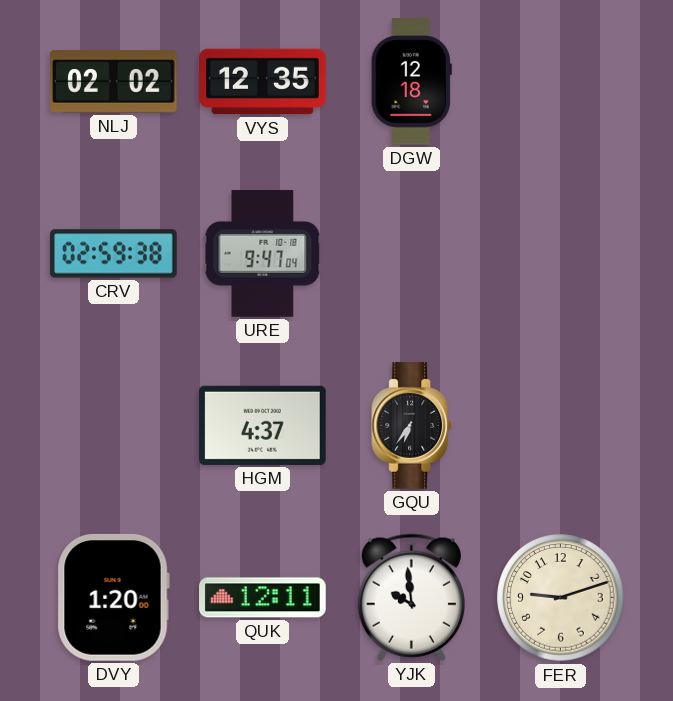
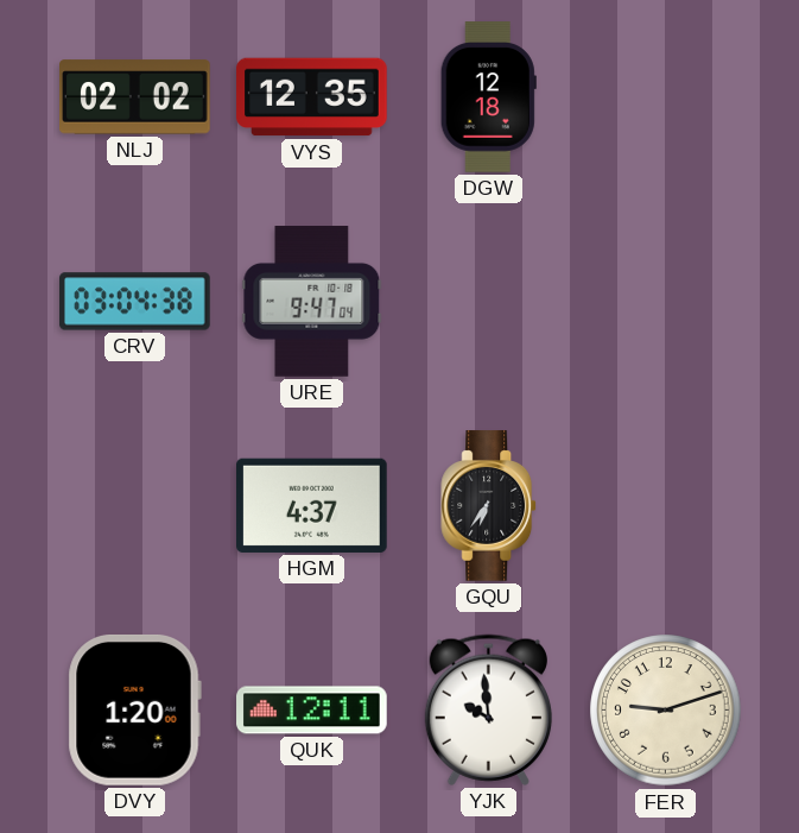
CRV: 02:59 -> 03:04
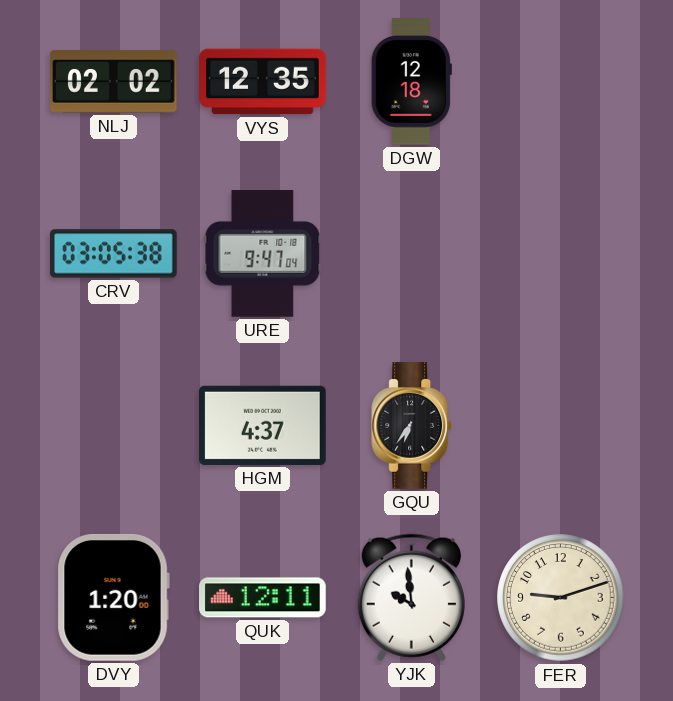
CRV: 03:04 -> 03:05
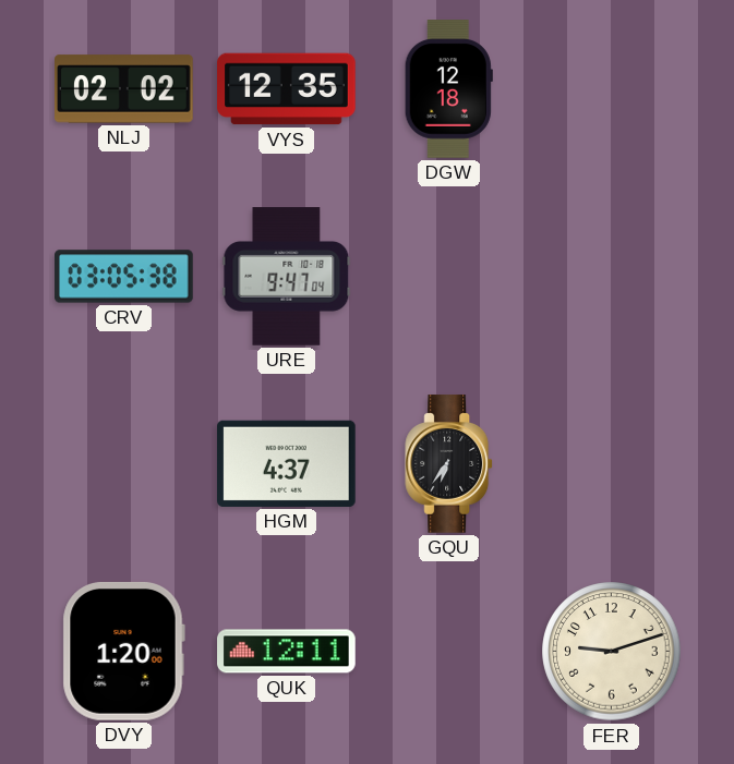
YJK: 9:59 -> none
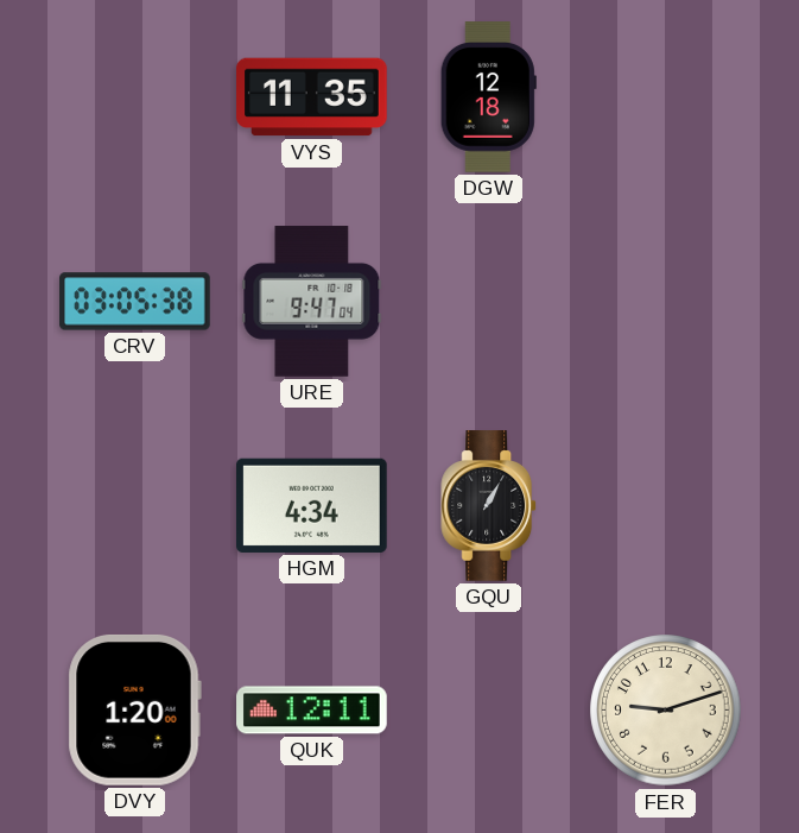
NLJ: 02:02 -> none
VYS: 12:35 -> 11:35
HGM: 4:37 -> 4:34
GQU: 6:36 -> 1:05
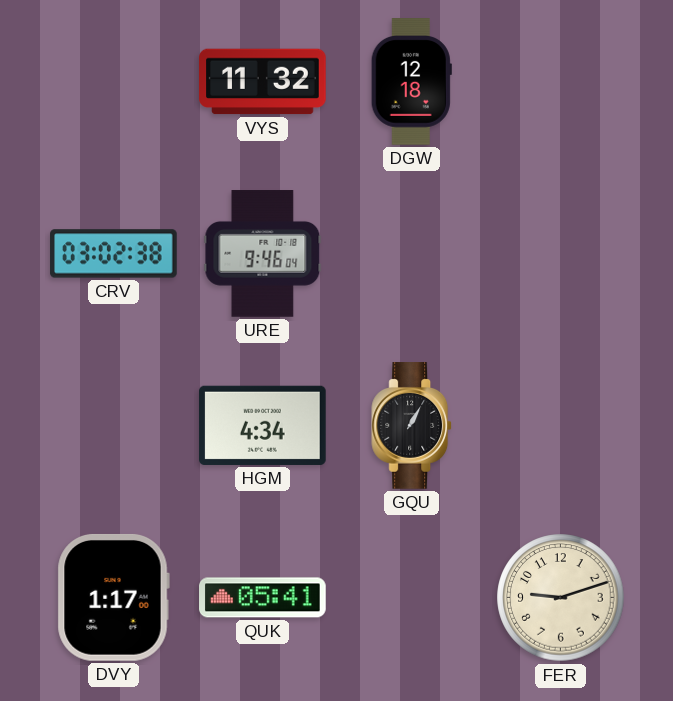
VYS: 11:35 -> 11:32
CRV: 03:05 -> 03:02
URE: 9:47 -> 9:46
DVY: 1:20 -> 1:17
QUK: 12:11 -> 05:41
